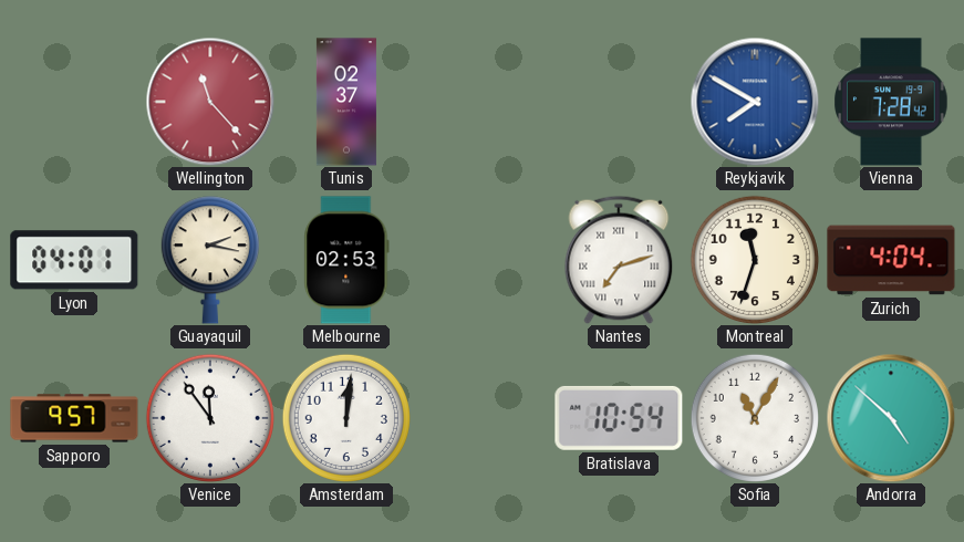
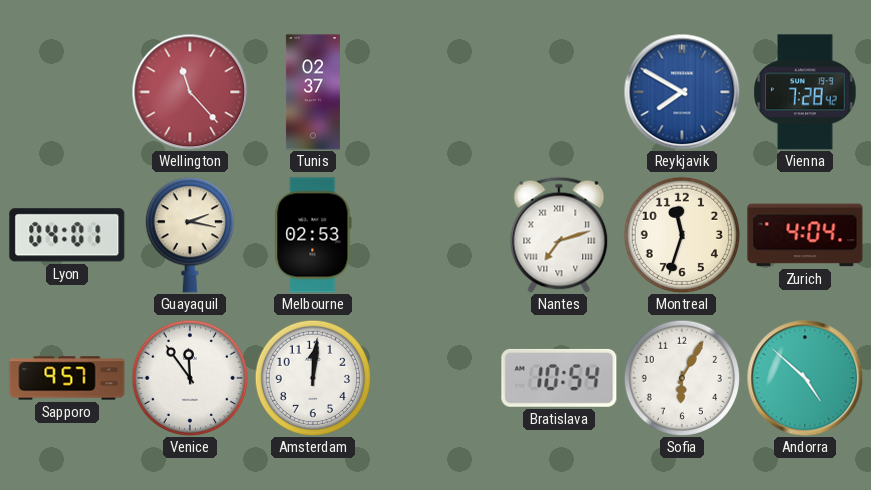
Sofia: 11:05 -> 6:05
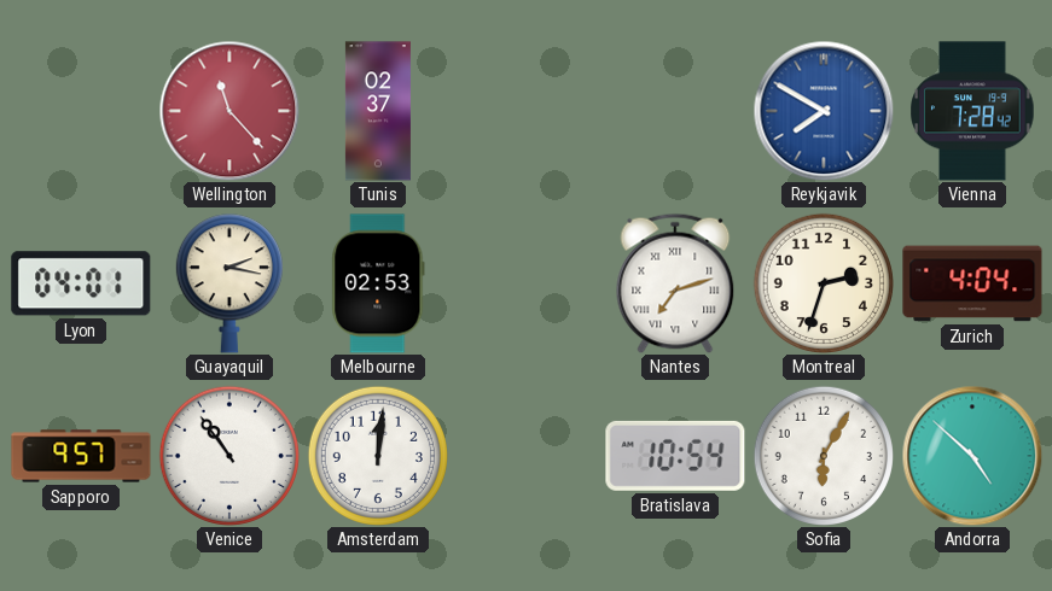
Montreal: 11:33 -> 2:33
Venice: 11:54 -> 10:54
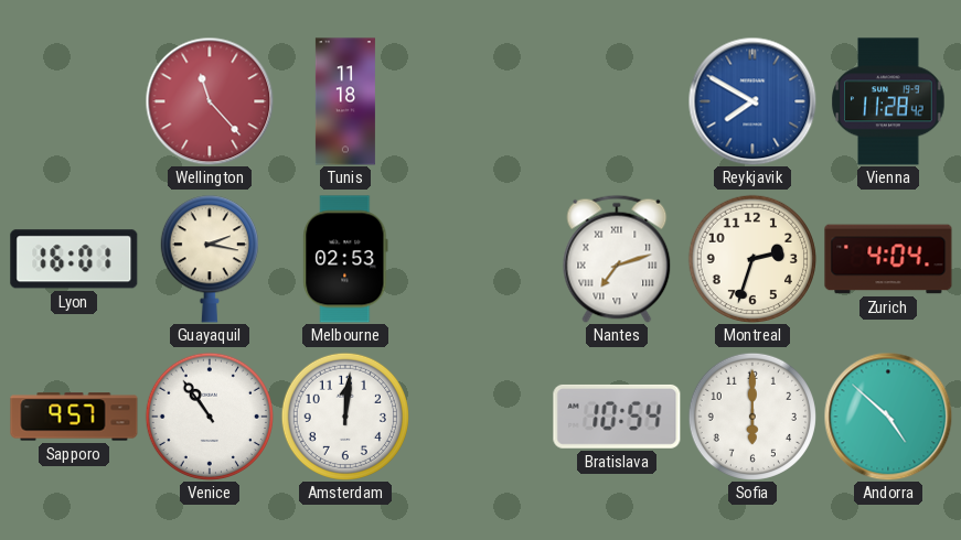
Tunis: 02:37 -> 11:18
Vienna: 7:28 -> 11:28
Lyon: 04:01 -> 16:01
Sofia: 6:05 -> 6:00
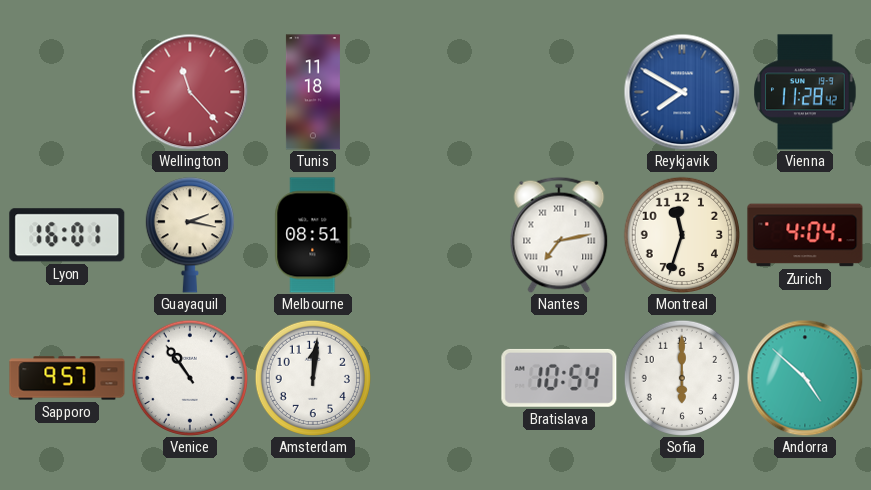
Melbourne: 02:53 -> 08:51
Nantes: 7:12 -> 7:13
Montreal: 2:33 -> 11:33
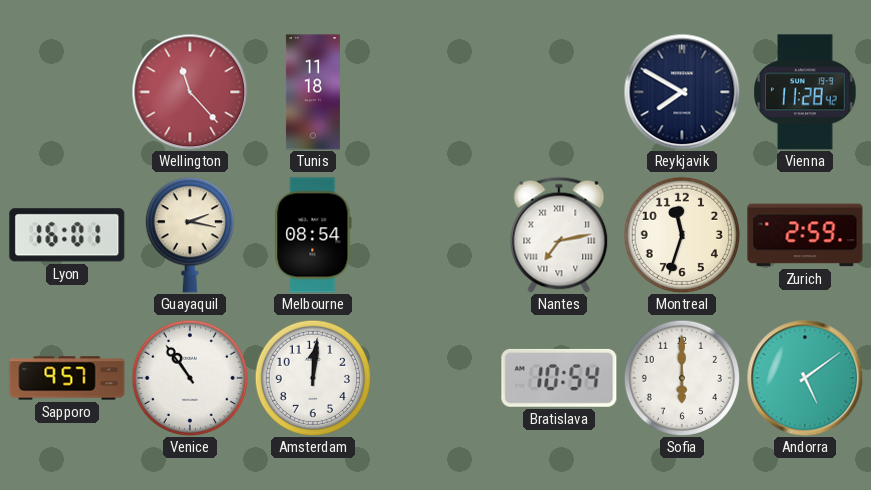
Reykjavik dial: blue -> navy
Melbourne: 08:51 -> 08:54
Zurich: 4:04 -> 2:59
Andorra: 4:52 -> 5:09
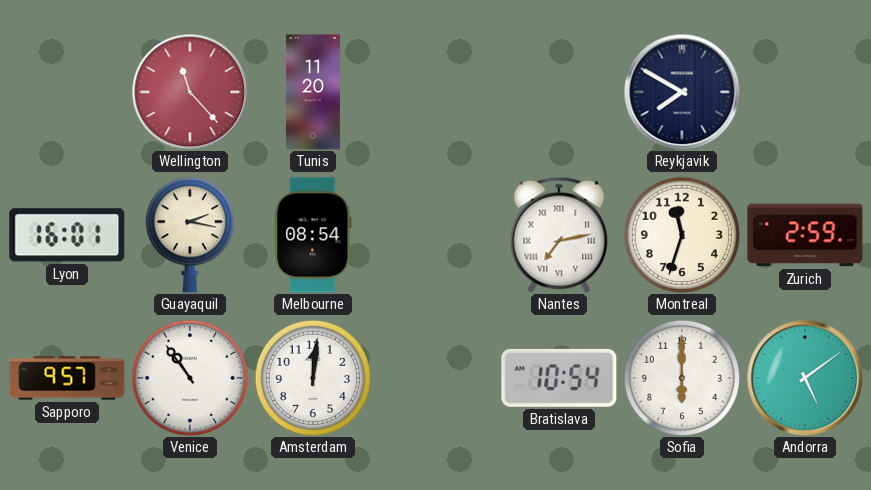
Tunis: 11:18 -> 11:20
Vienna: 11:28 -> none
